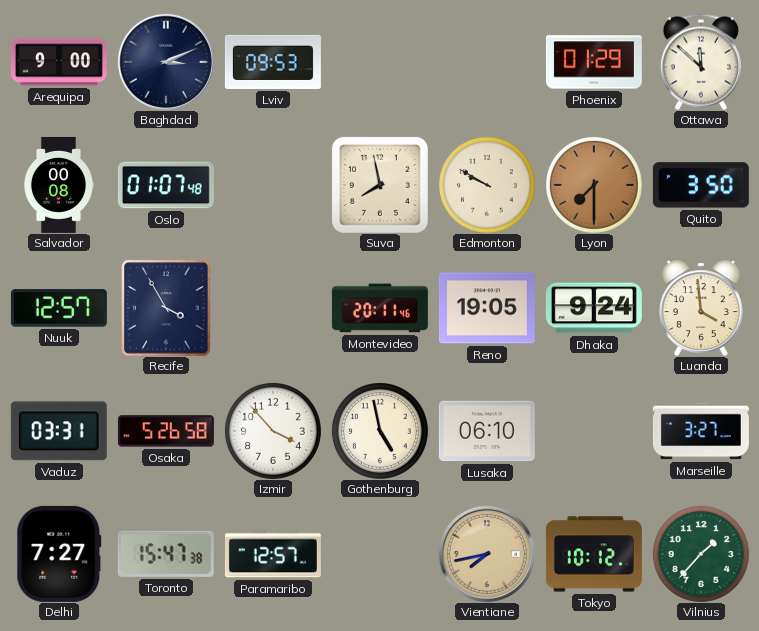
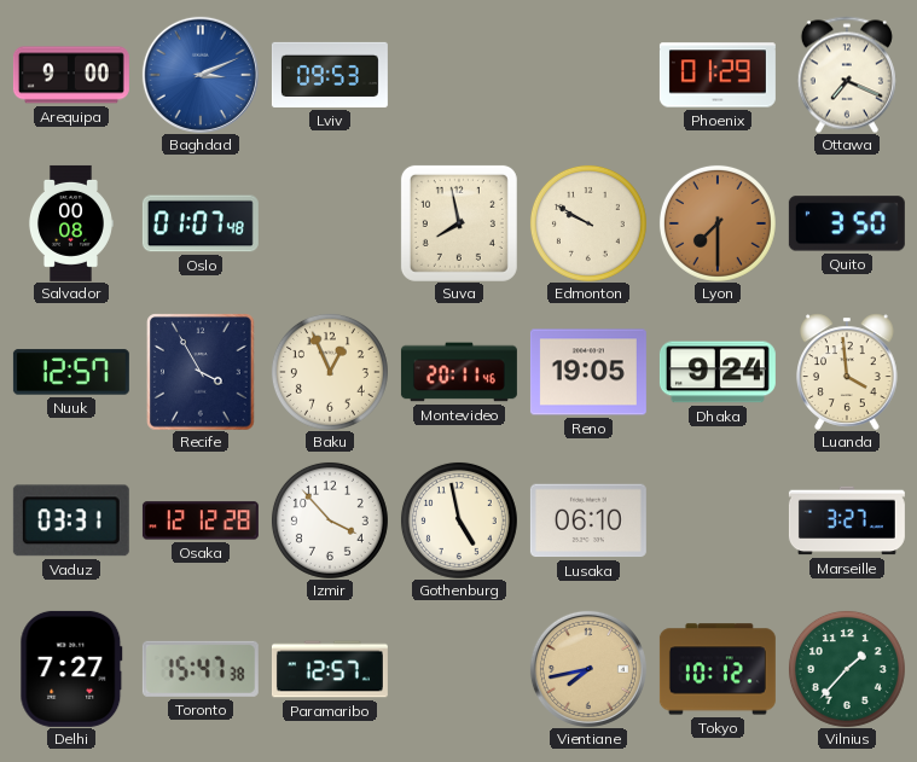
Baghdad dial: navy -> blue
Ottawa: 11:52 -> 7:19
Baku: none -> 12:56
Osaka: 5:26 -> 12:12
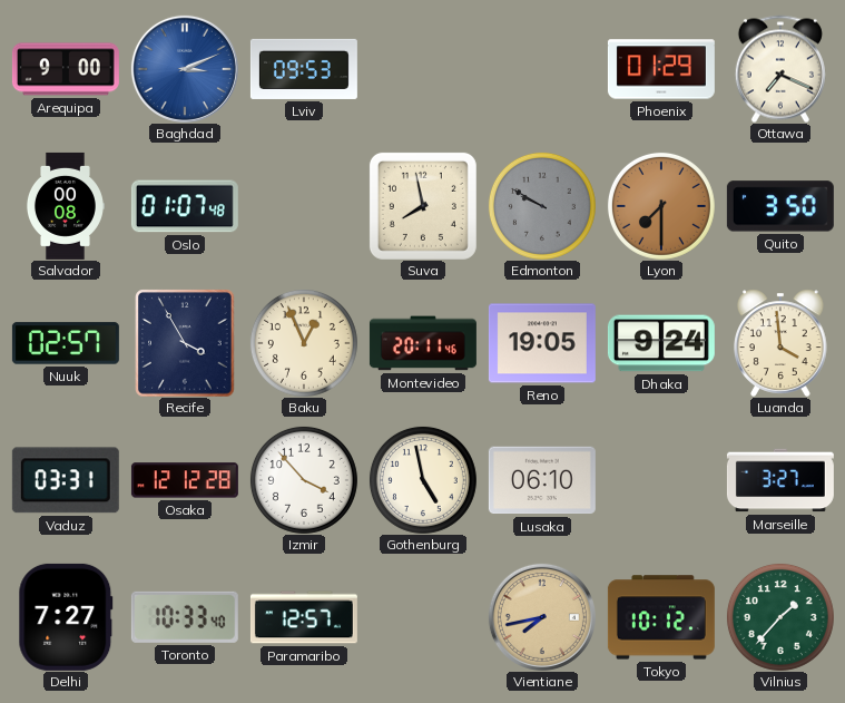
Edmonton dial: cream -> grey
Nuuk: 12:57 -> 02:57
Toronto: 15:47 -> 10:33
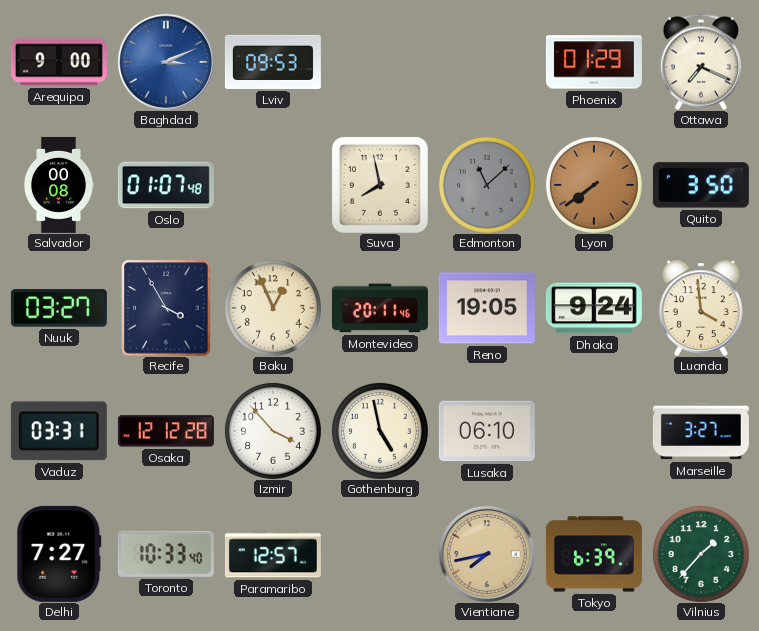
Edmonton: 9:50 -> 11:08
Lyon: 7:30 -> 7:39
Nuuk: 02:57 -> 03:27
Tokyo: 10:12 -> 6:39
